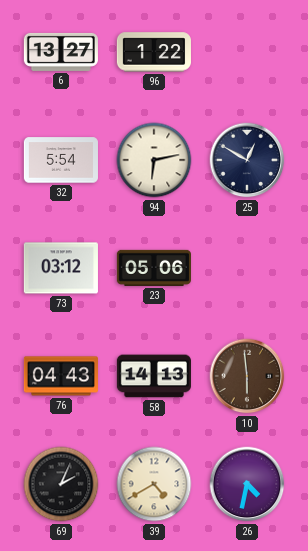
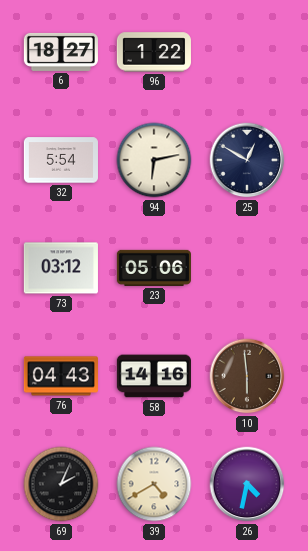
6: 13:27 -> 18:27
58: 14:13 -> 14:16
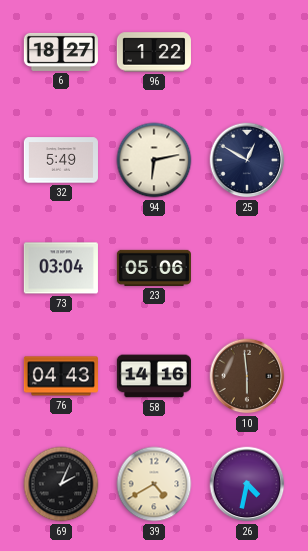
32: 5:54 -> 5:49
73: 03:12 -> 03:04
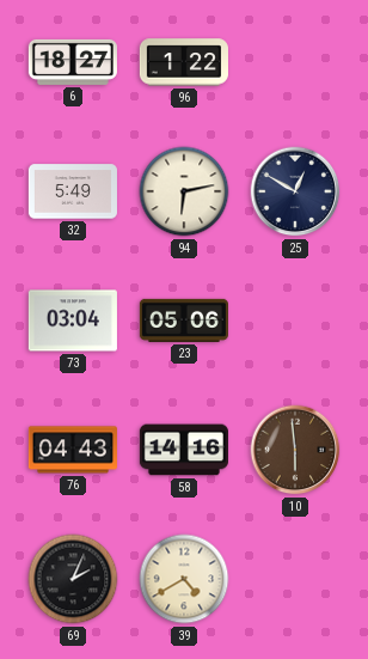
26: 4:32 -> none
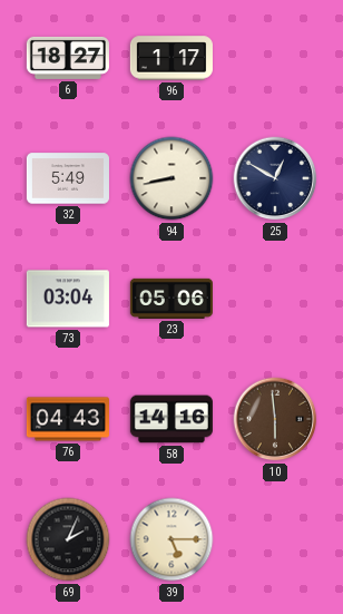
96: 1:22 -> 1:17
94: 6:13 -> 8:43
39: 4:40 -> 5:15
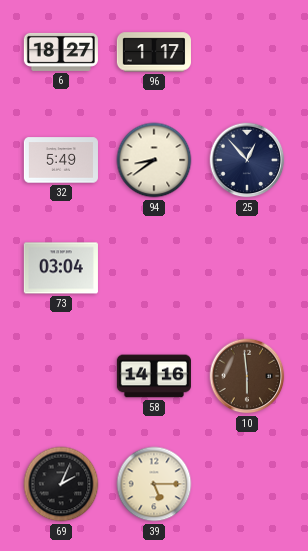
94: 8:43 -> 8:39
25: 12:50 -> 12:53
23: 05:06 -> none
76: 04:43 -> none
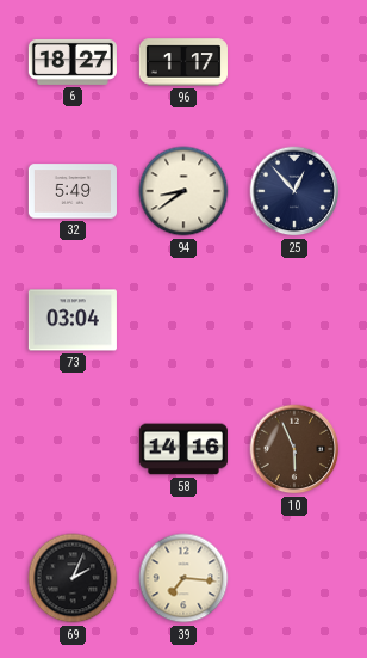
10: 5:59 -> 5:56
39: 5:15 -> 7:16
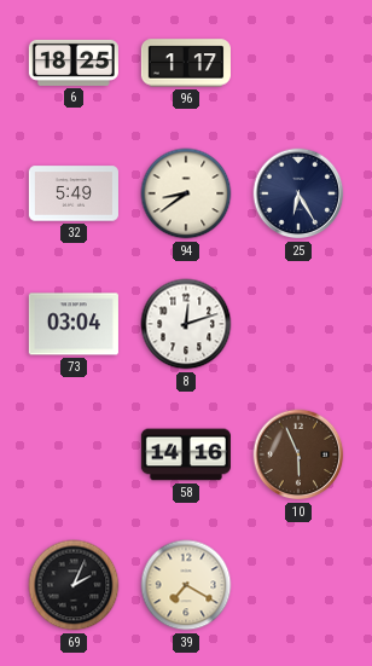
6: 18:27 -> 18:25
25: 12:53 -> 6:25
8: none -> 12:12
39: 7:16 -> 7:20
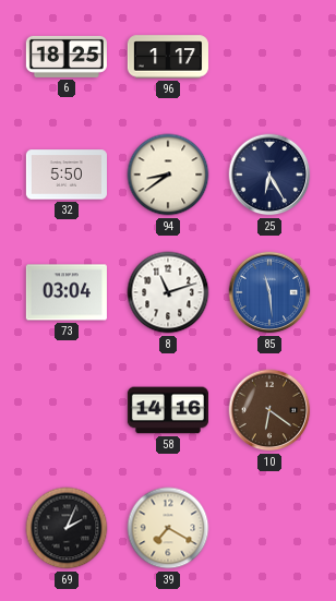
32: 5:49 -> 5:50
8: 12:12 -> 11:12
85: none -> 11:29
10: 5:56 -> 6:21
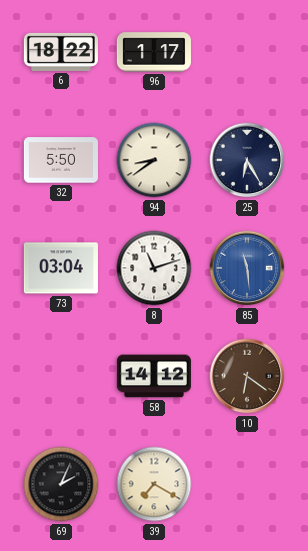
6: 18:25 -> 18:22
58: 14:16 -> 14:12
